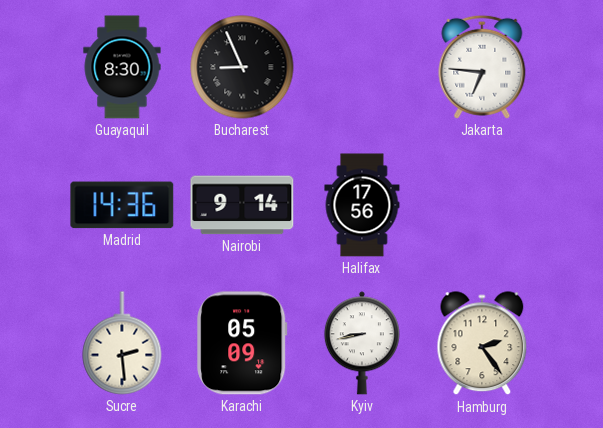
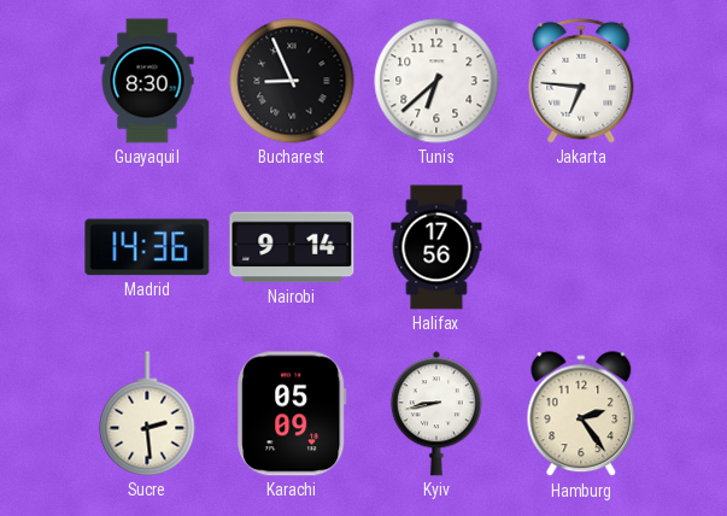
Tunis: none -> 6:38
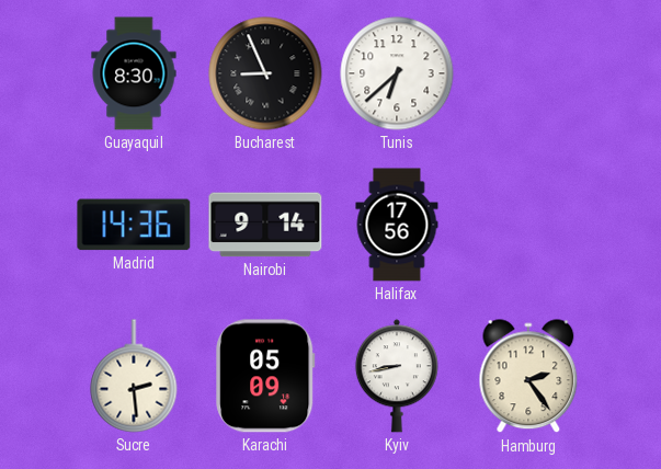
Jakarta: 6:46 -> none
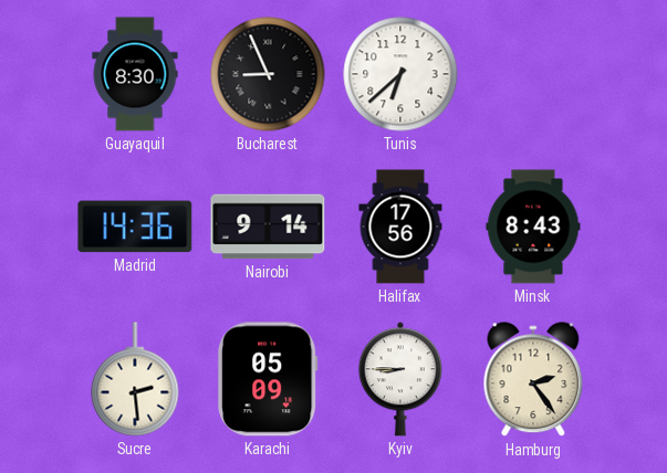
Minsk: none -> 8:43
Kyiv: 8:43 -> 8:45
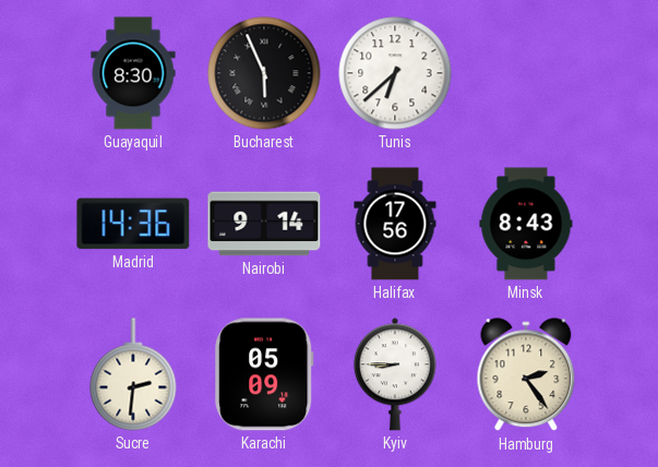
Bucharest: 8:56 -> 5:56
Sucre: 2:29 -> 2:31
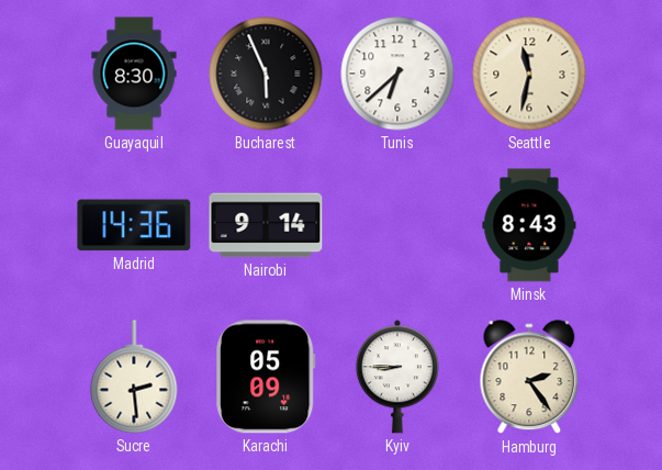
Seattle: none -> 11:32
Halifax: 17:56 -> none
Sucre: 2:31 -> 2:29
